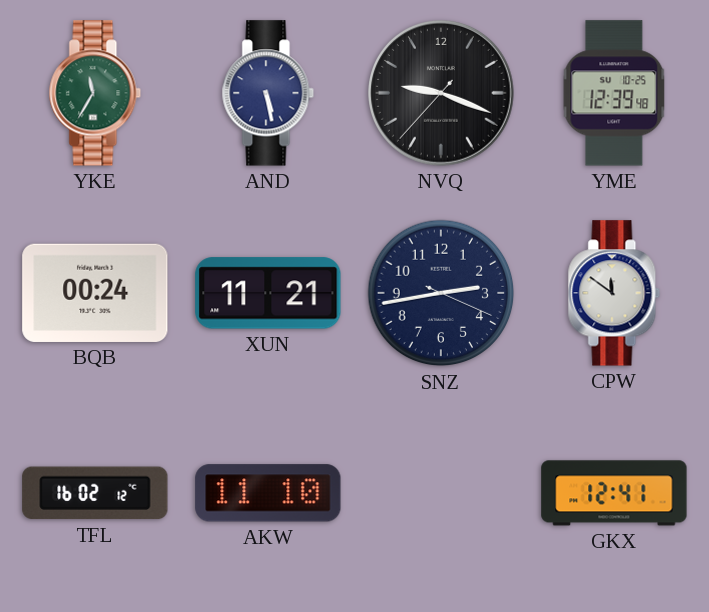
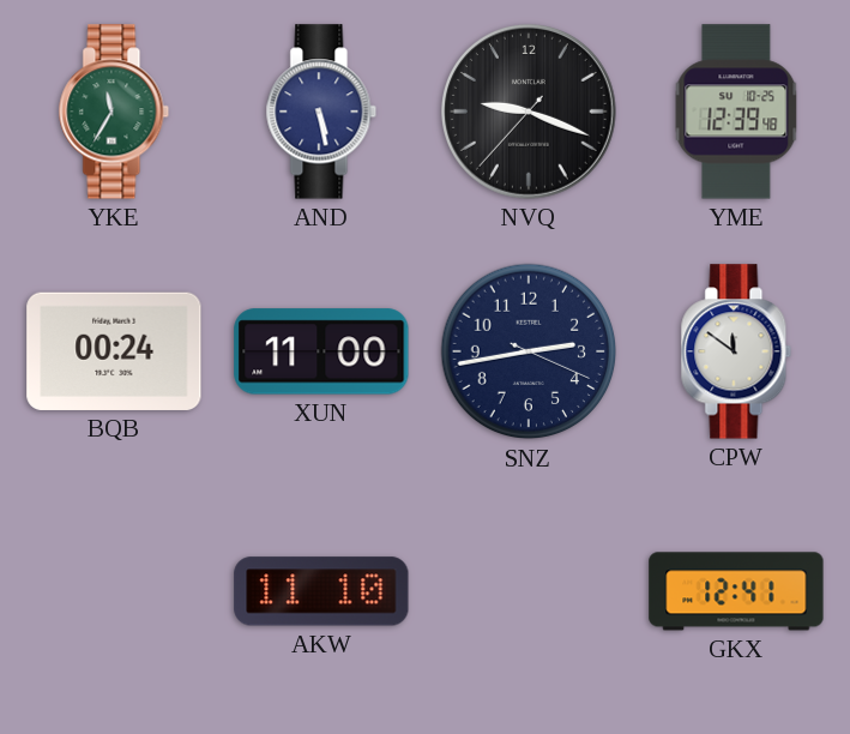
XUN: 11:21 -> 11:00
TFL: 16:02 -> none
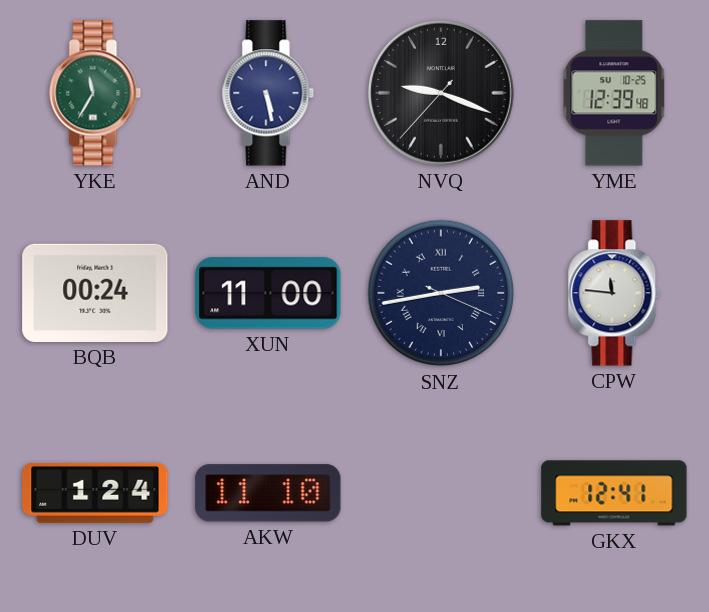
SNZ numerals: Arabic -> Roman
CPW: 11:51 -> 11:46
DUV: none -> 1:24
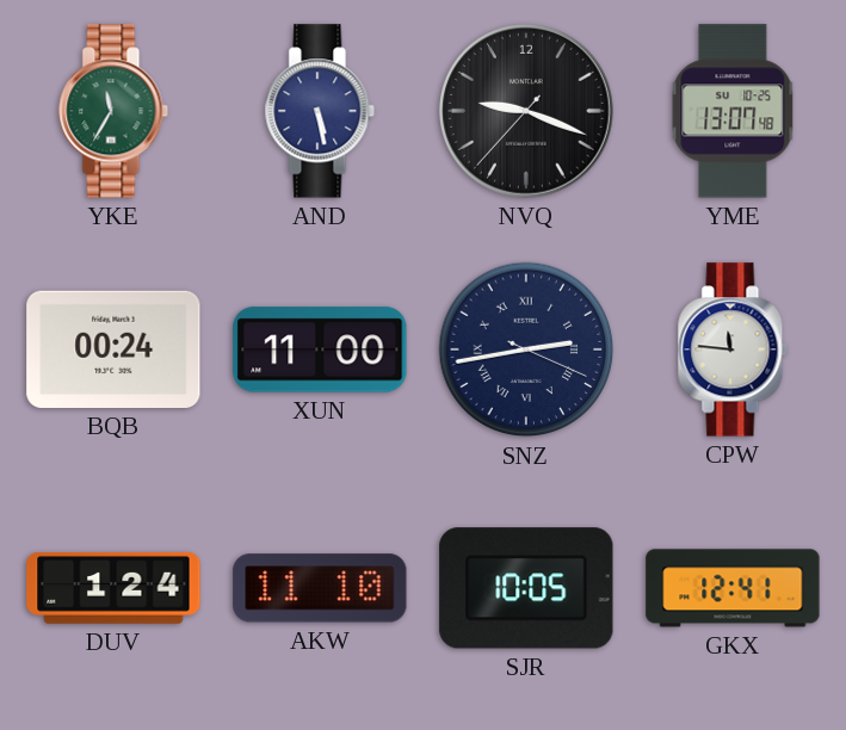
YME: 12:39 -> 13:07
SJR: none -> 10:05
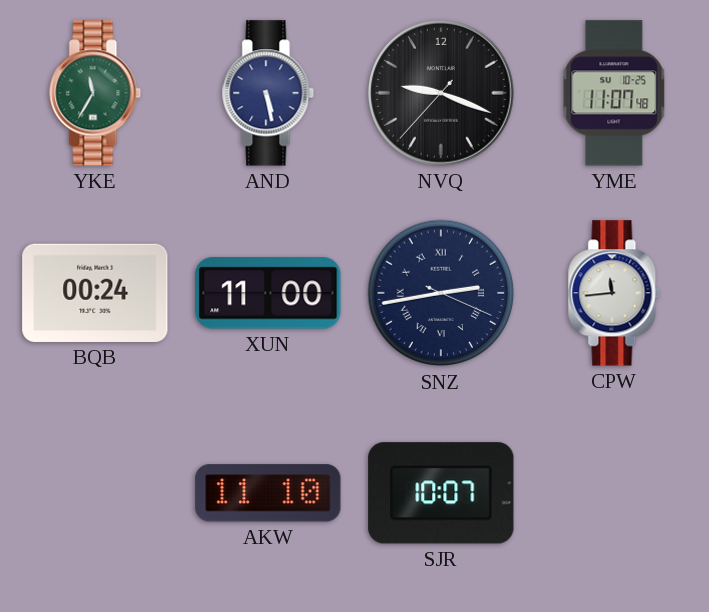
YME: 13:07 -> 11:07
CPW: 11:46 -> 11:44
DUV: 1:24 -> none
SJR: 10:05 -> 10:07
GKX: 12:41 -> none
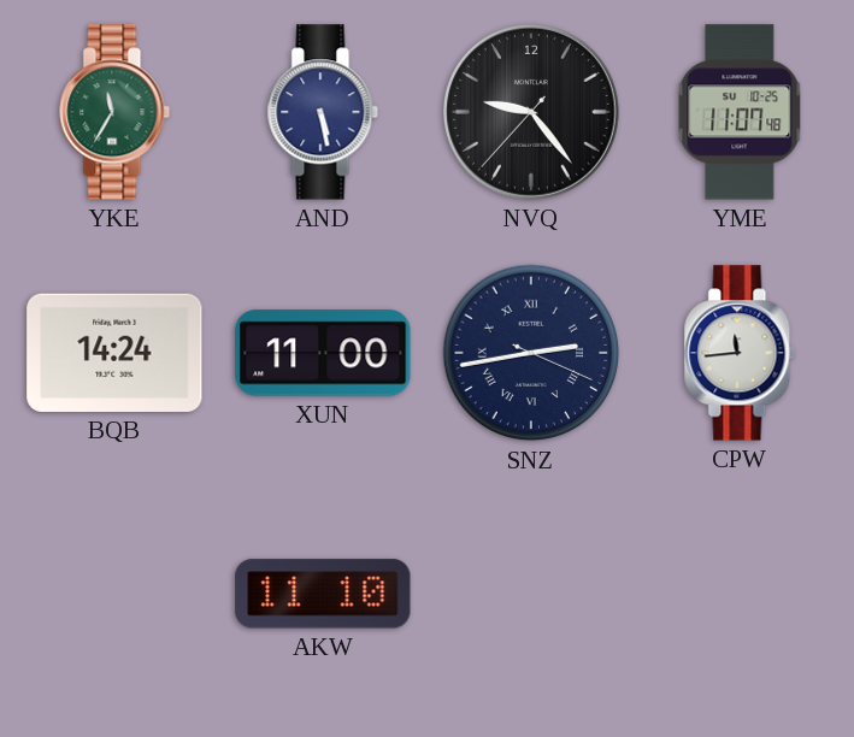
NVQ: 9:18 -> 9:23
BQB: 00:24 -> 14:24
SJR: 10:07 -> none
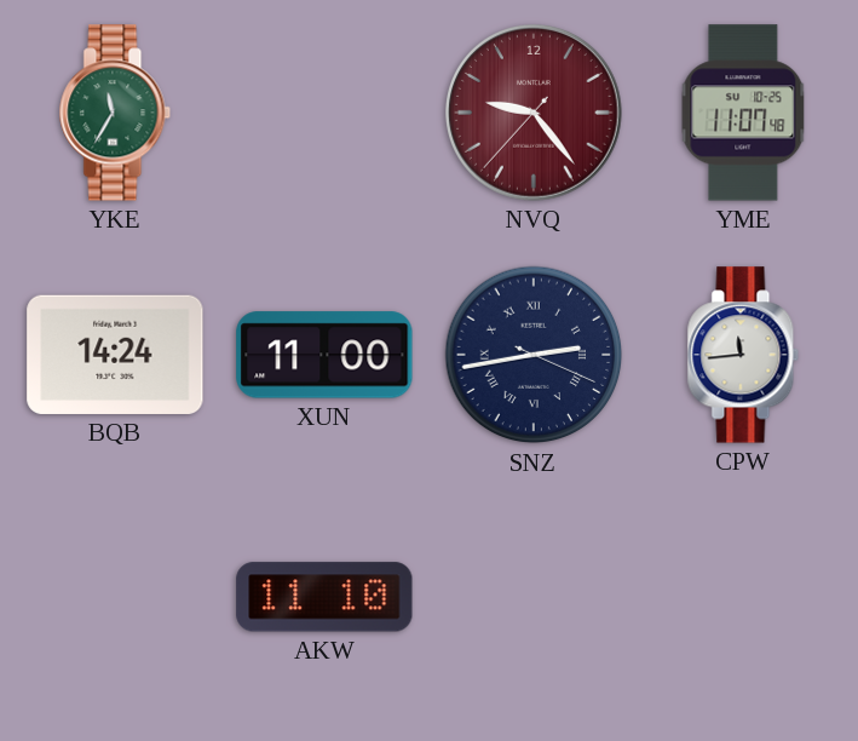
AND: 5:28 -> none
NVQ dial: black -> burgundy
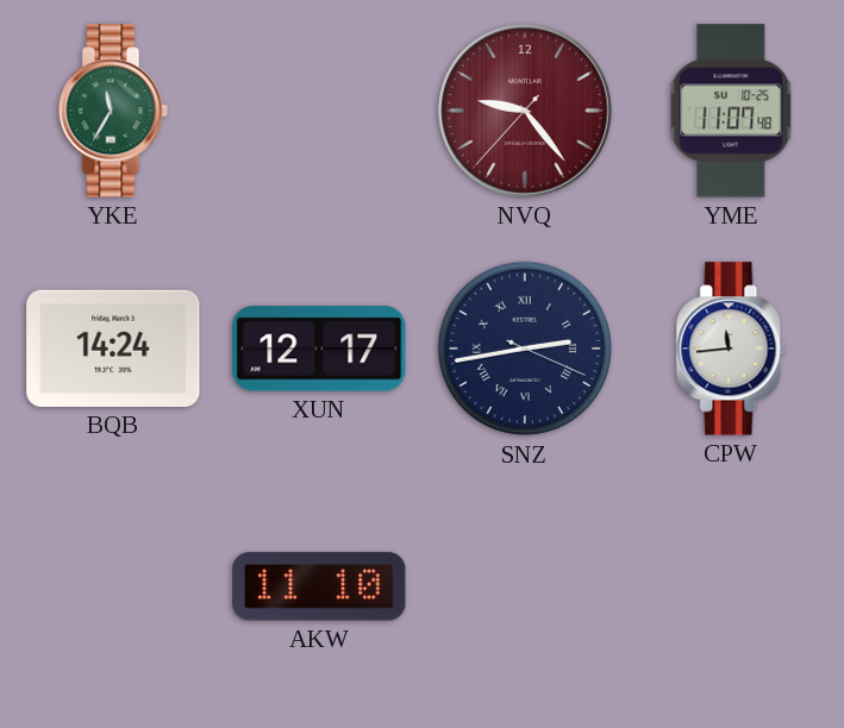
XUN: 11:00 -> 12:17
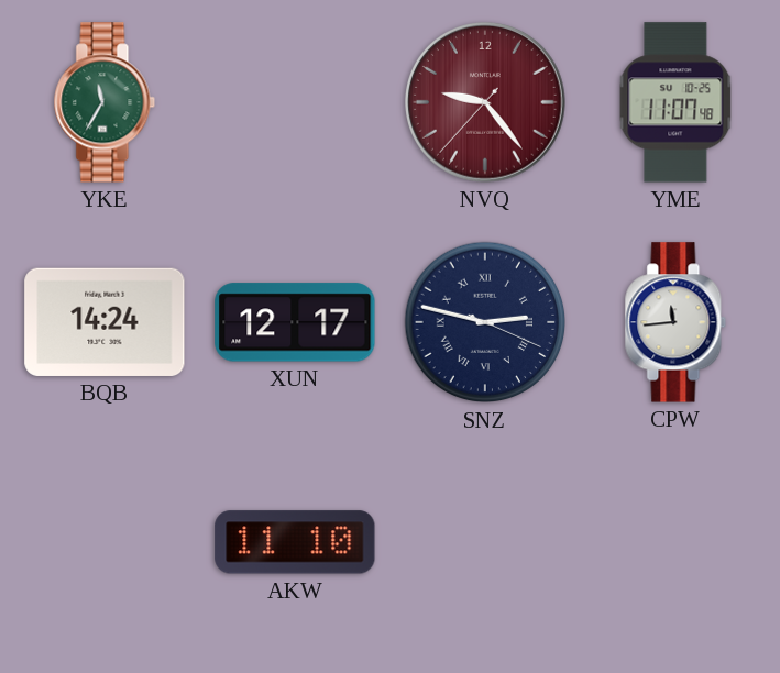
SNZ: 2:43 -> 2:47
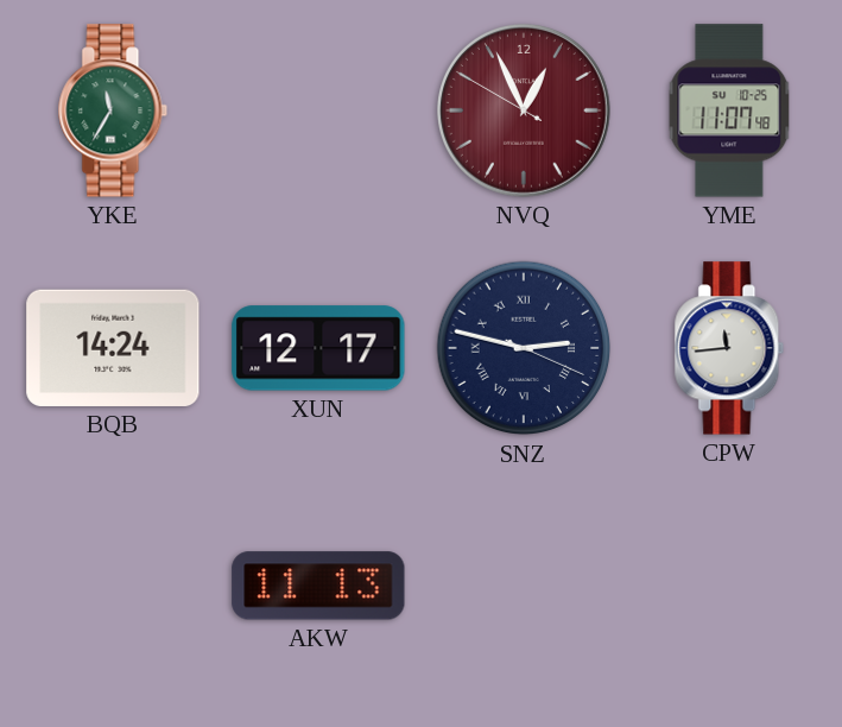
NVQ: 9:23 -> 12:55
AKW: 11:10 -> 11:13
